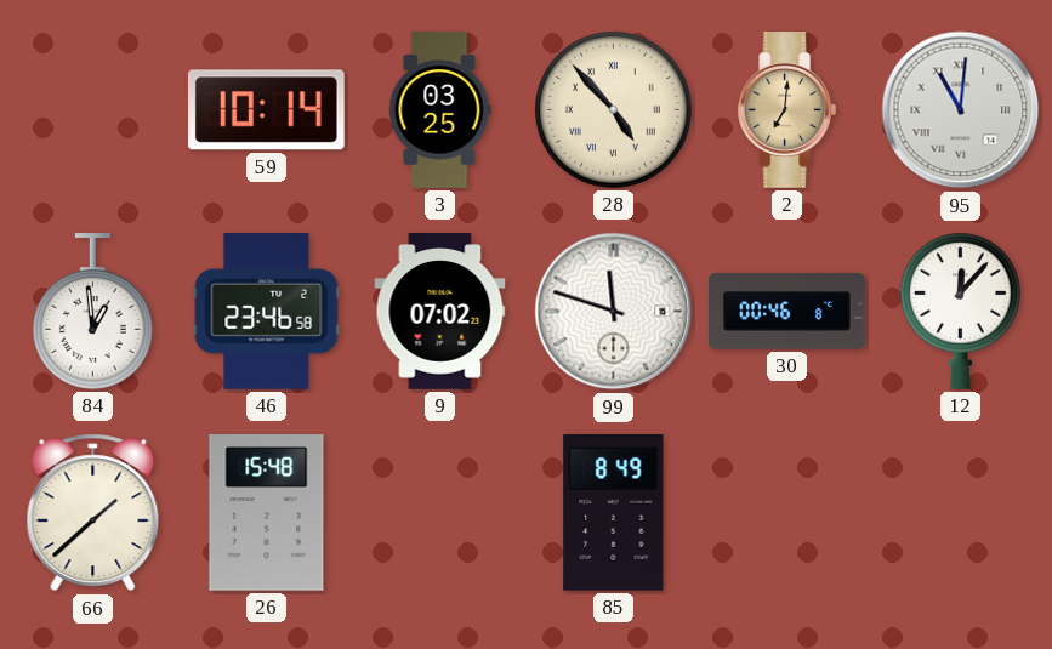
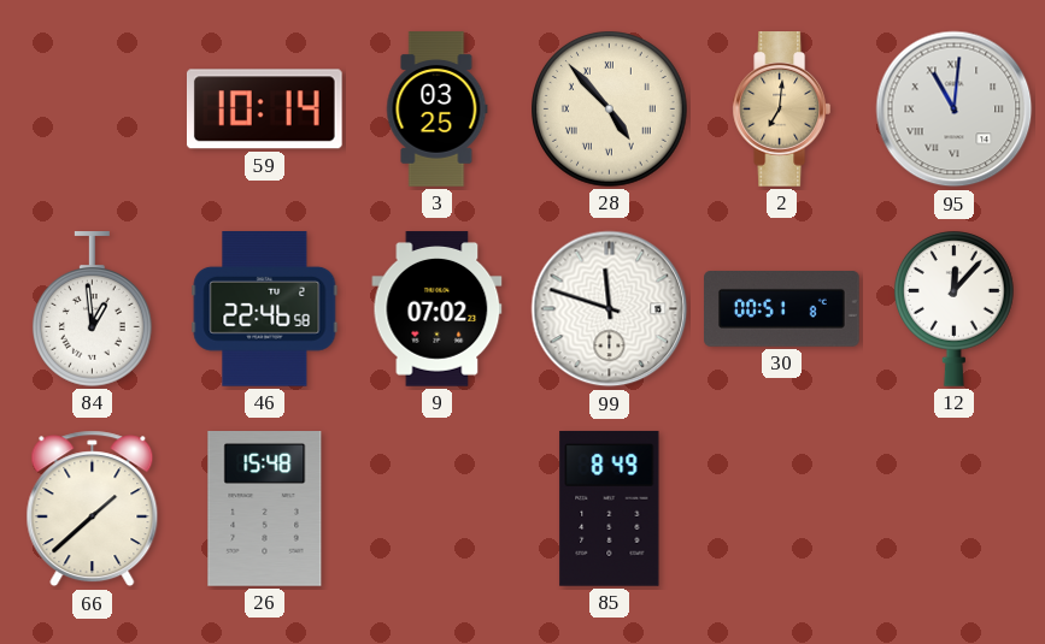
46: 23:46 -> 22:46
30: 00:46 -> 00:51
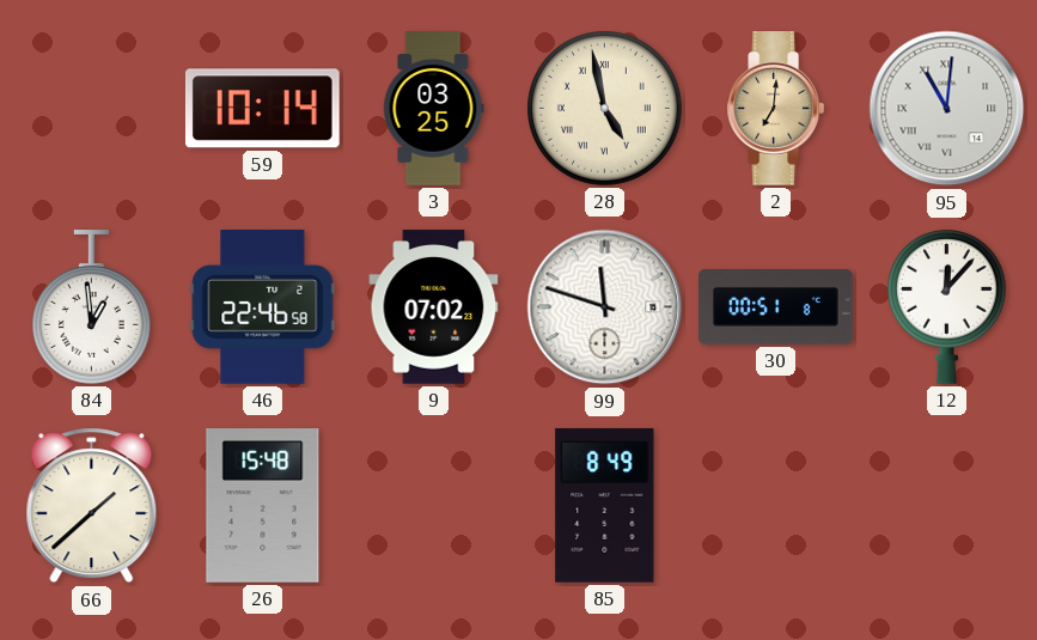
28: 4:53 -> 4:58
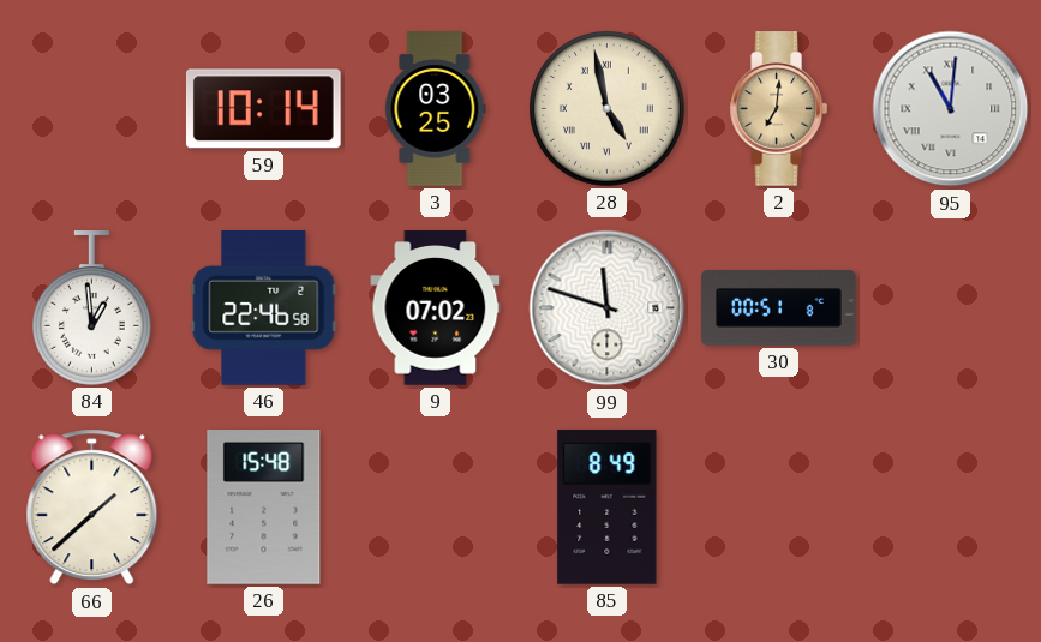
12: 12:07 -> none
